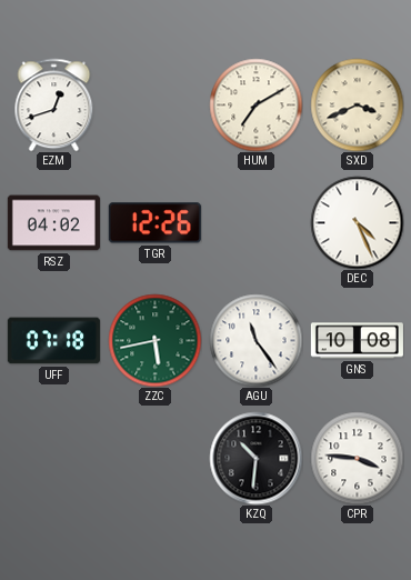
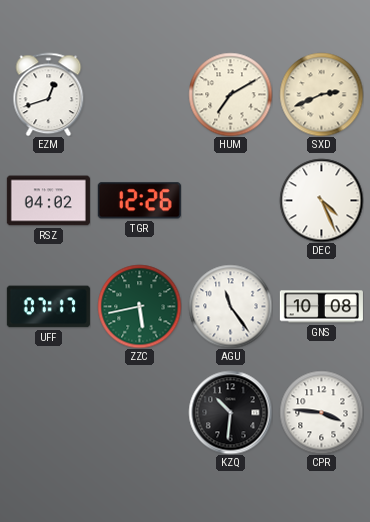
SXD: 3:41 -> 2:41
UFF: 07:18 -> 07:17
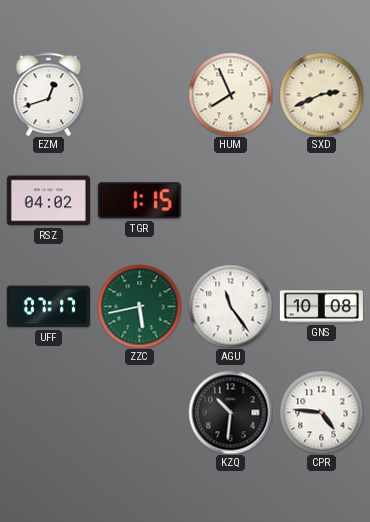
HUM: 7:10 -> 7:56
TGR: 12:26 -> 1:15
DEC: 4:26 -> none
CPR: 3:46 -> 4:46
